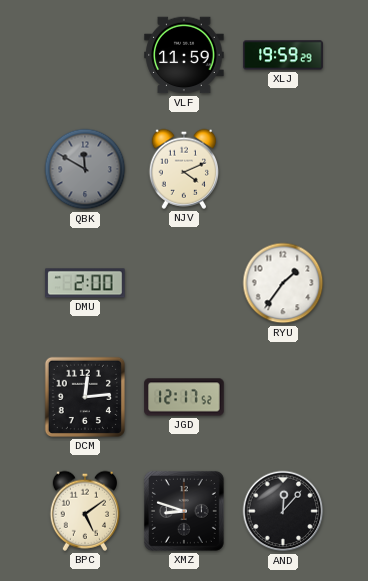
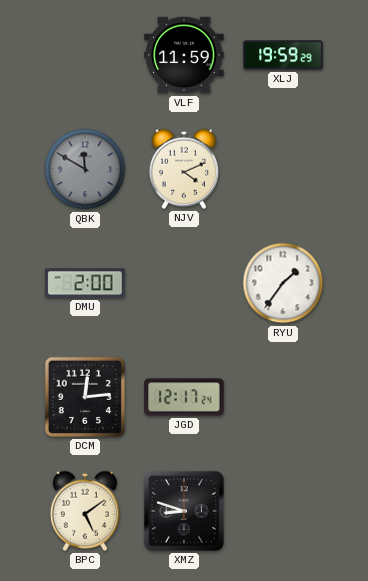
JGD: 12:17:52 -> 12:17:24
AND: 12:07 -> none
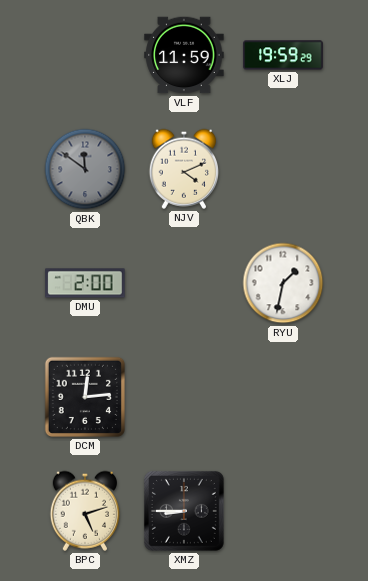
QBK: 11:50 -> 11:51
RYU: 1:36 -> 1:32
JGD: 12:17 -> none
BPC: 5:09 -> 5:12
XMZ: 8:48 -> 8:45
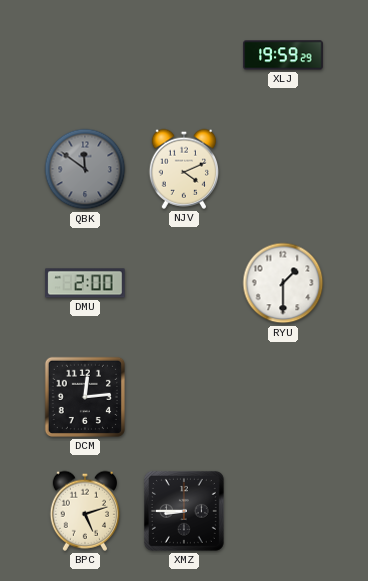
VLF: 11:59 -> none
RYU: 1:32 -> 1:30
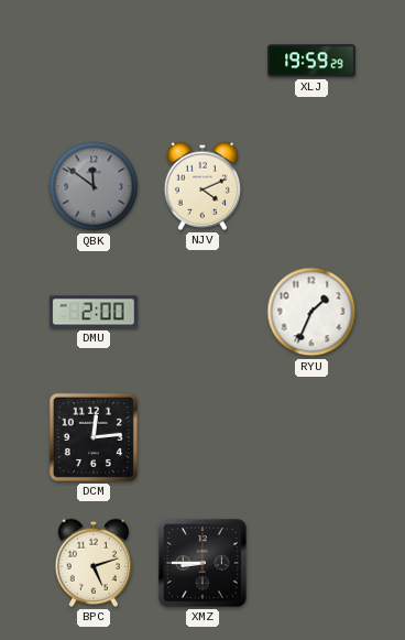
RYU: 1:30 -> 1:34
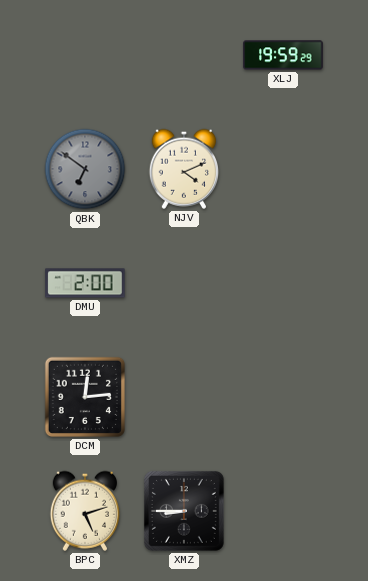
QBK: 11:51 -> 6:51
RYU: 1:34 -> none
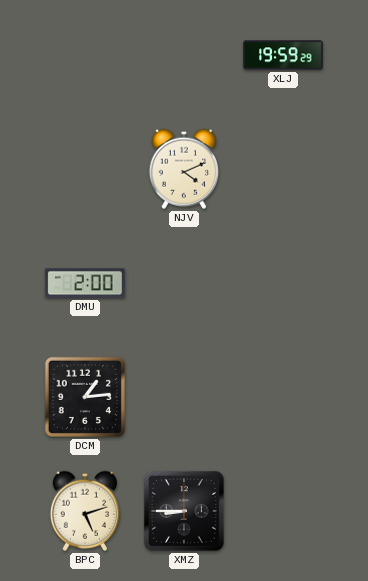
QBK: 6:51 -> none
DCM: 12:14 -> 1:14
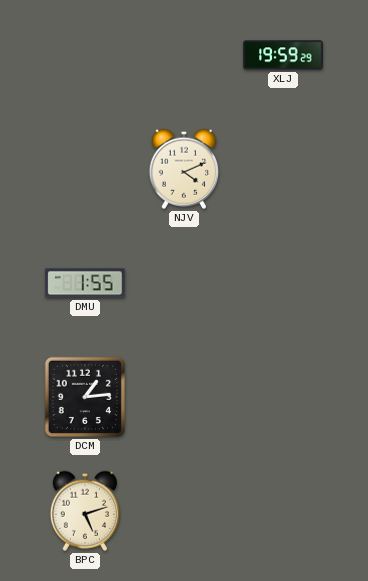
DMU: 2:00 -> 1:55
XMZ: 8:45 -> none
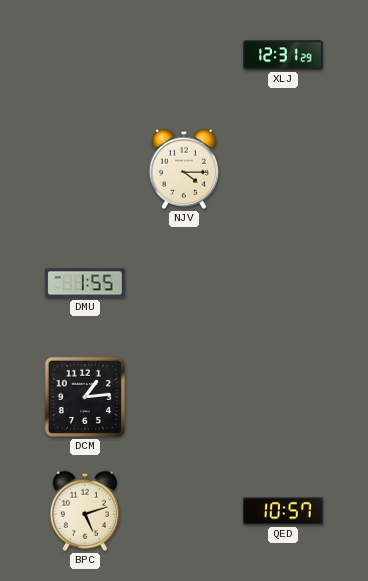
XLJ: 19:59 -> 12:31
NJV: 4:11 -> 4:15
QED: none -> 10:57
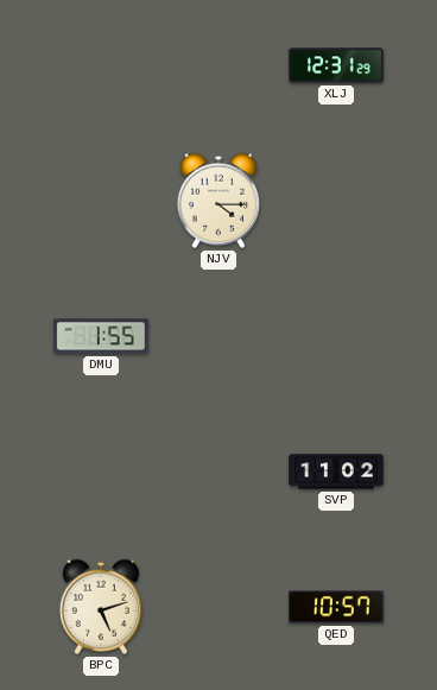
DCM: 1:14 -> none
SVP: none -> 11:02
